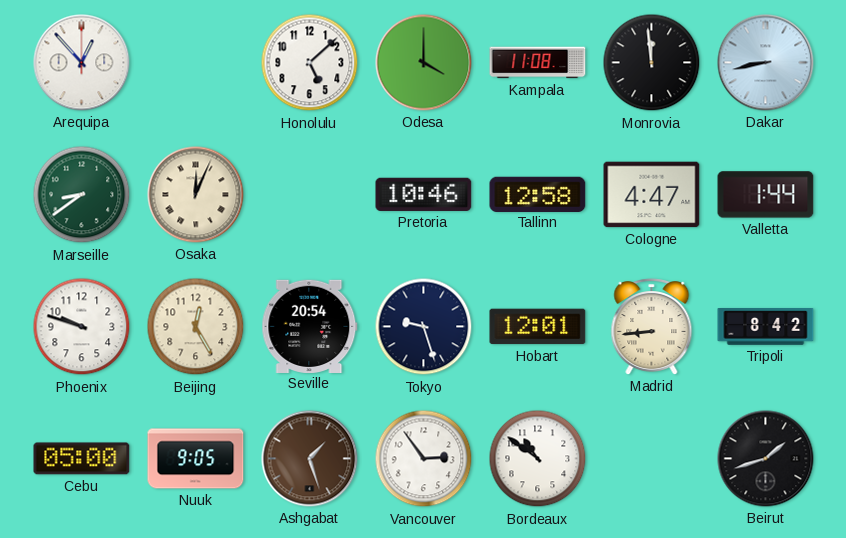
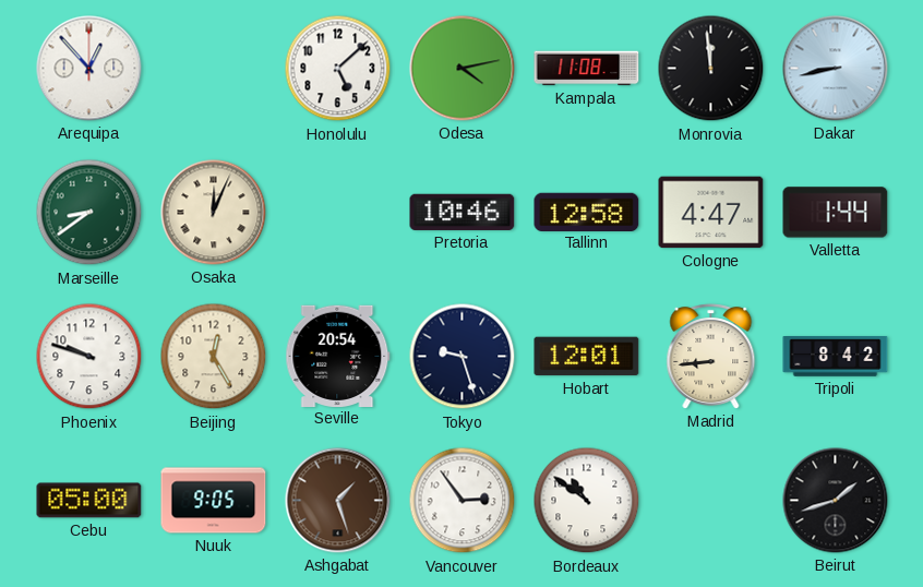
Odesa: 4:00 -> 4:13
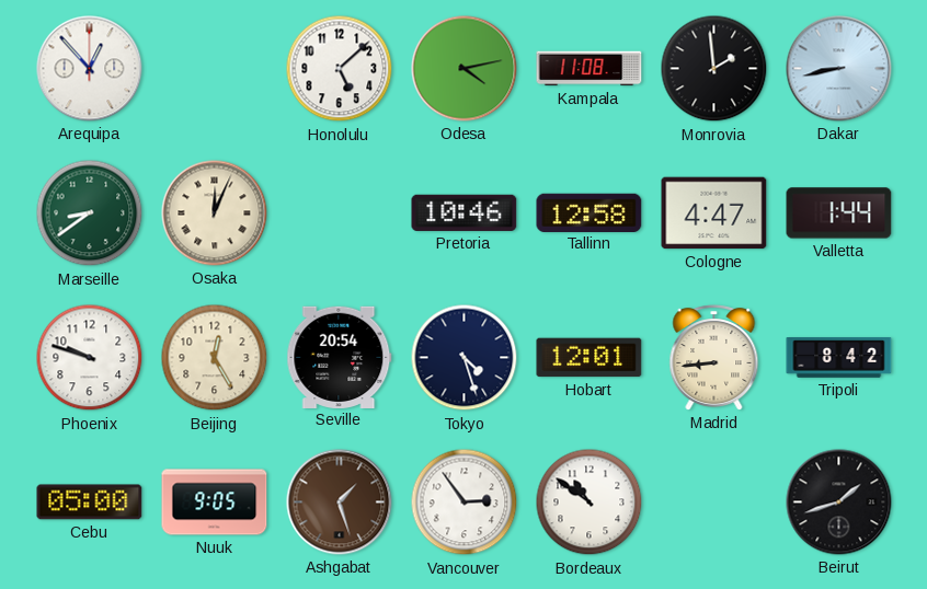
Monrovia: 11:59 -> 1:59
Tokyo: 9:27 -> 4:27
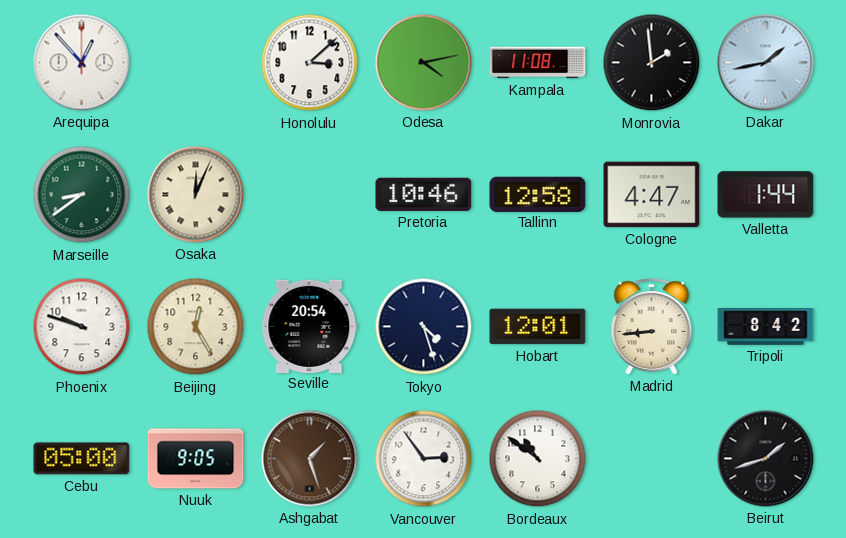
Honolulu: 5:08 -> 3:08
Dakar: 8:43 -> 1:43
